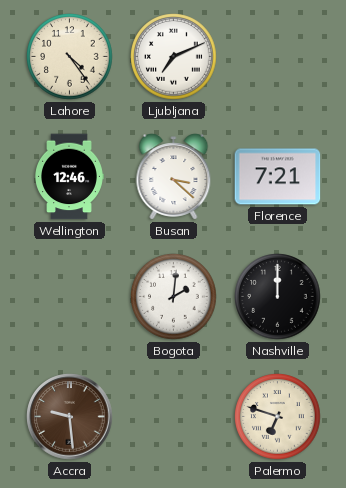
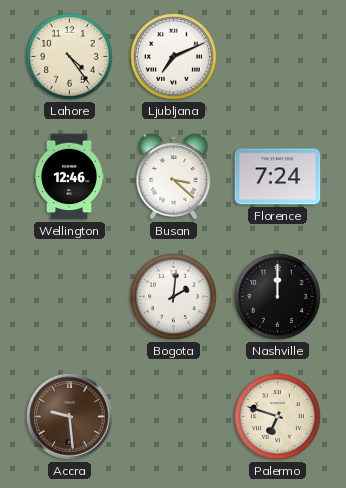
Florence: 7:21 -> 7:24
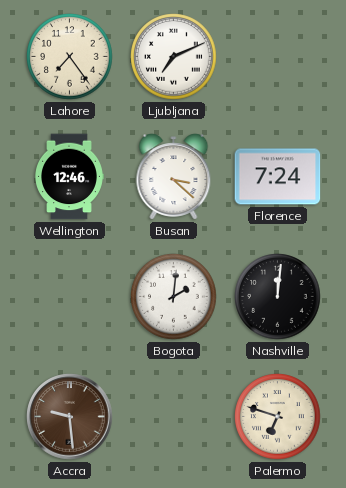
Lahore: 4:24 -> 7:24
Nashville: 12:00 -> 12:01
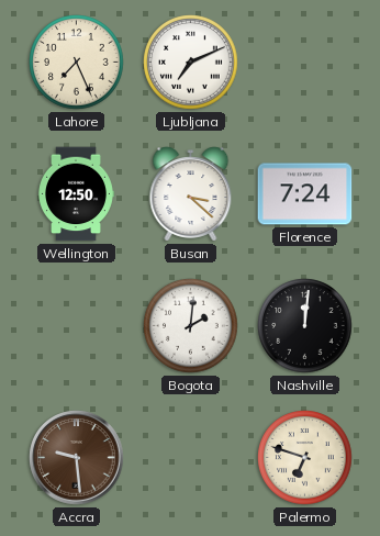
Lahore: 7:24 -> 7:26
Wellington: 12:46 -> 12:50
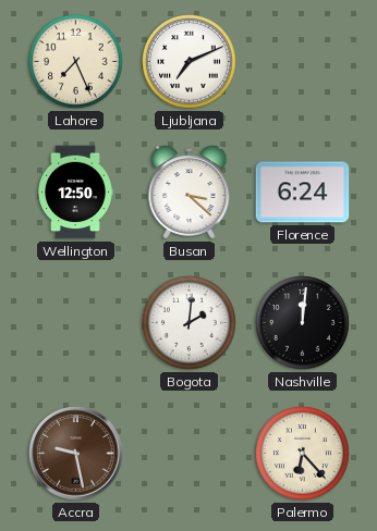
Florence: 7:24 -> 6:24
Accra: 9:29 -> 9:28
Palermo: 6:48 -> 6:23
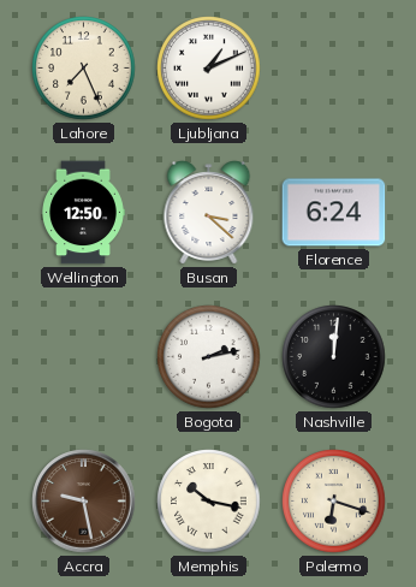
Ljubljana: 7:11 -> 1:11
Bogota: 2:01 -> 2:13
Memphis: none -> 10:17
Palermo: 6:23 -> 6:18
